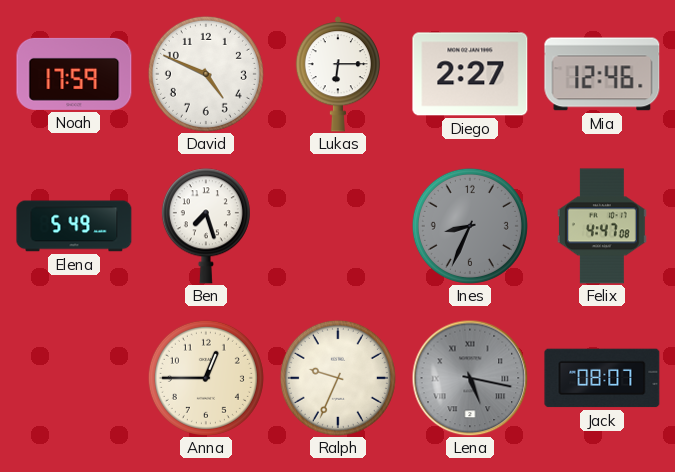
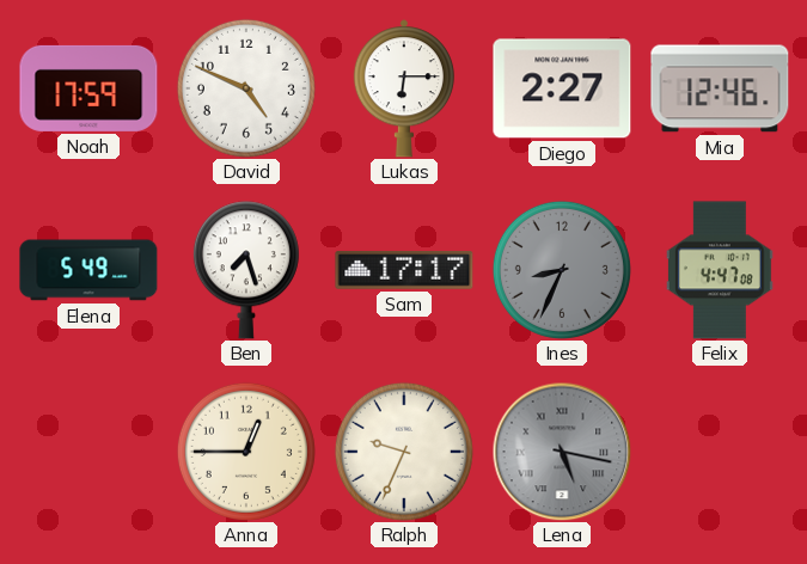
Sam: none -> 17:17
Jack: 08:07 -> none
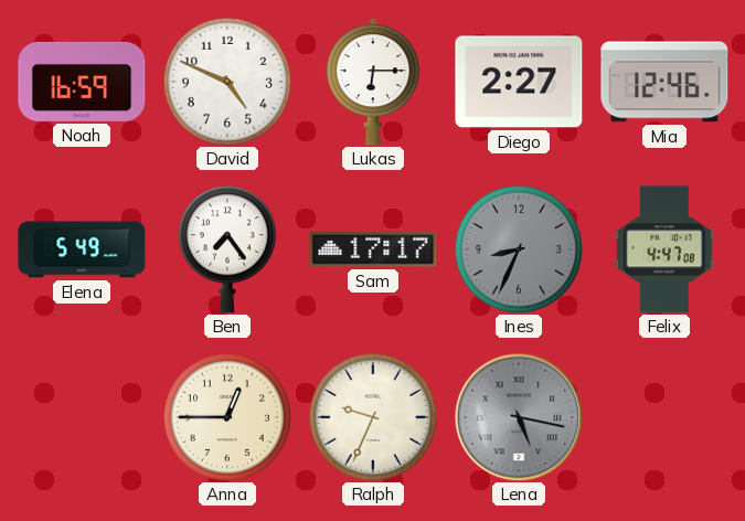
Noah: 17:59 -> 16:59
Ben: 7:27 -> 7:24
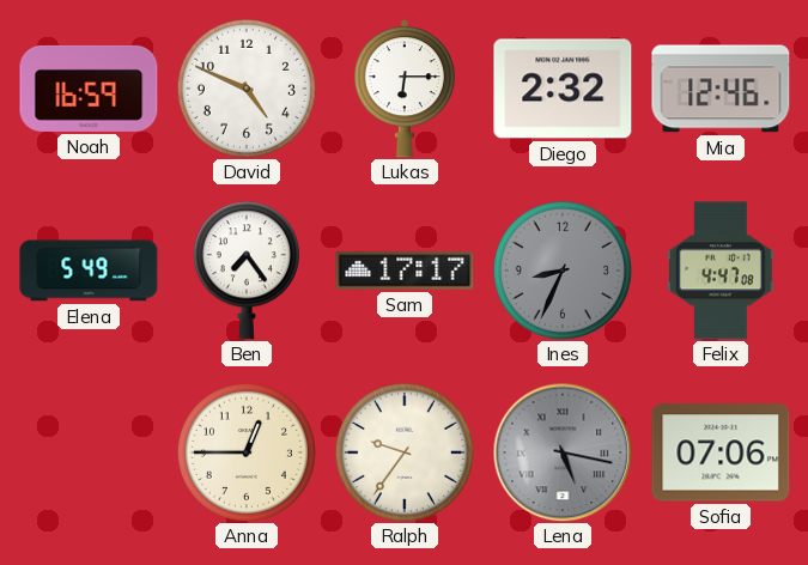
Diego: 2:27 -> 2:32
Ralph: 9:34 -> 9:36
Sofia: none -> 07:06
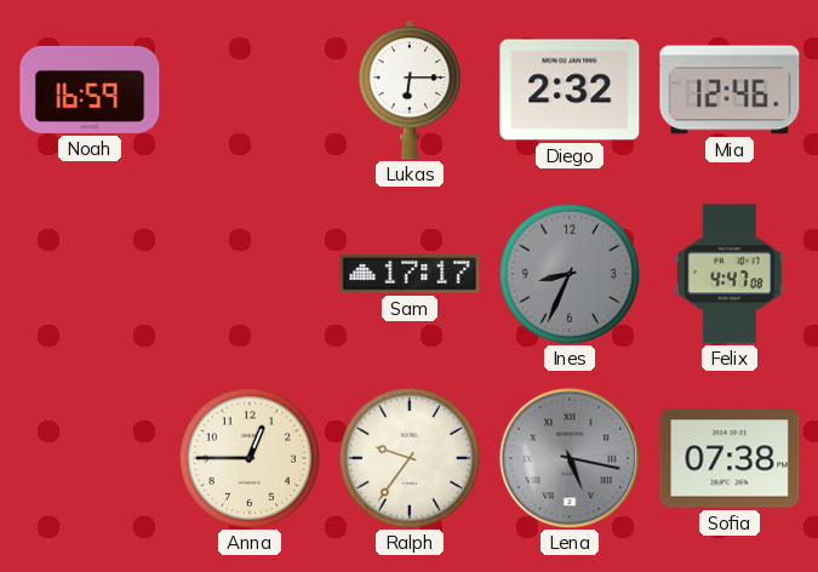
David: 4:49 -> none
Elena: 5:49 -> none
Ben: 7:24 -> none
Sofia: 07:06 -> 07:38
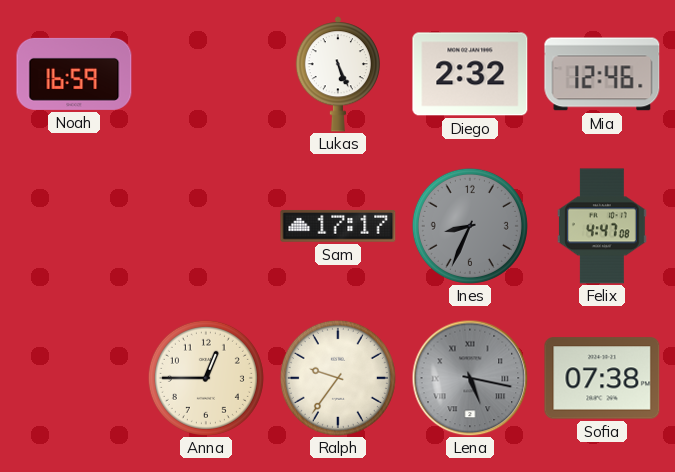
Lukas: 6:15 -> 5:26
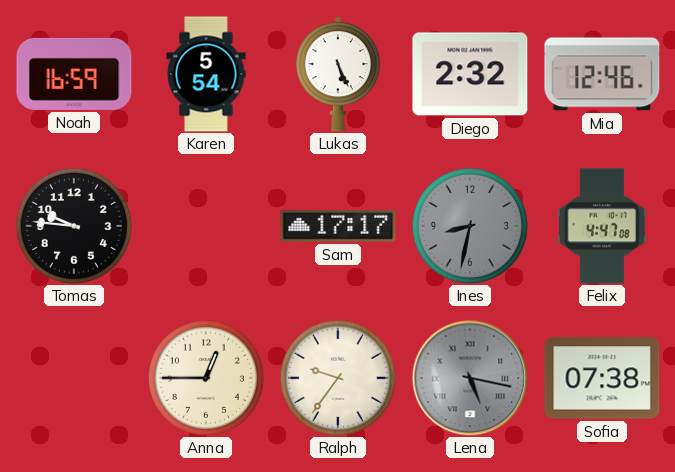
Karen: none -> 5:54
Tomas: none -> 9:46
Ines: 8:34 -> 8:32
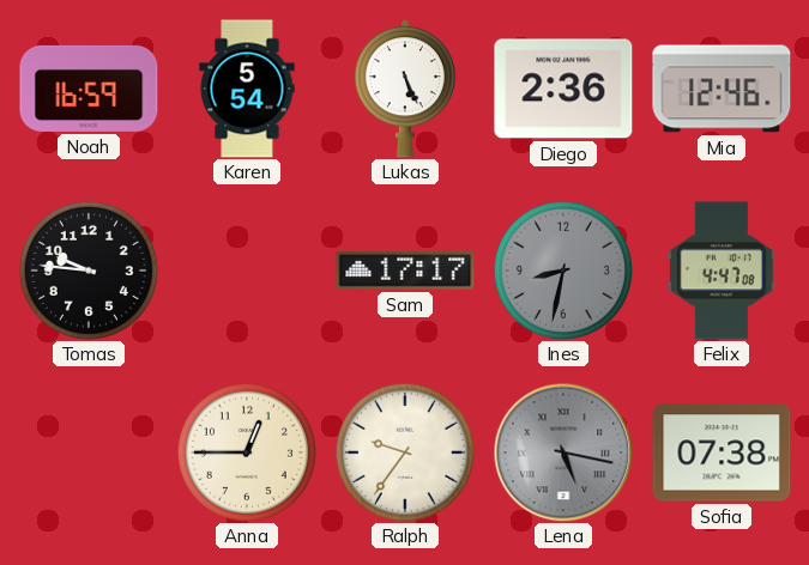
Diego: 2:32 -> 2:36
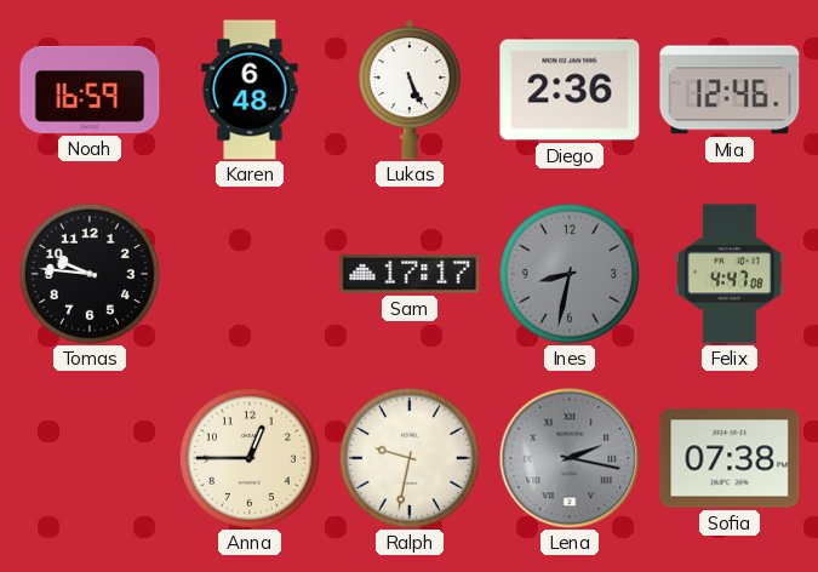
Karen: 5:54 -> 6:48
Ralph: 9:36 -> 9:32
Lena: 5:17 -> 2:17
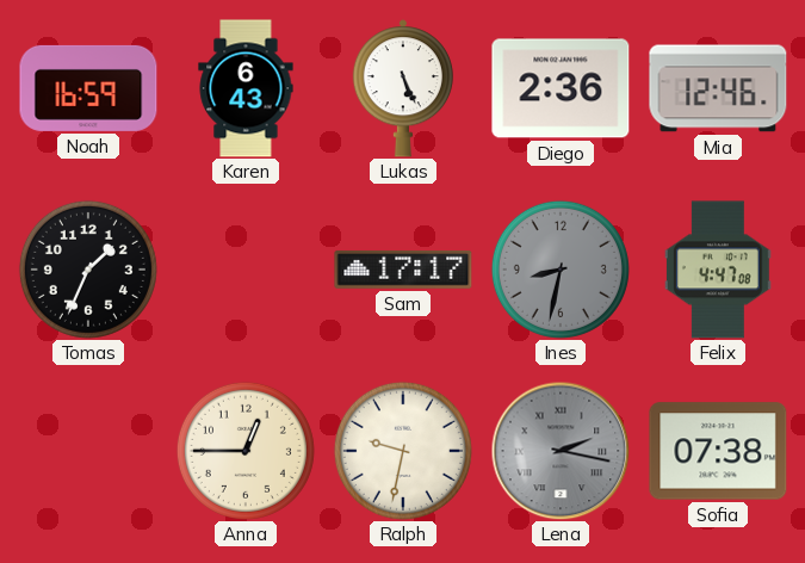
Karen: 6:48 -> 6:43
Tomas: 9:46 -> 1:34
